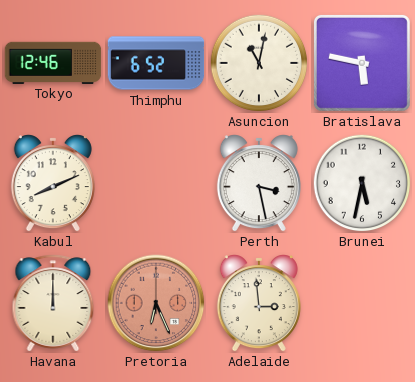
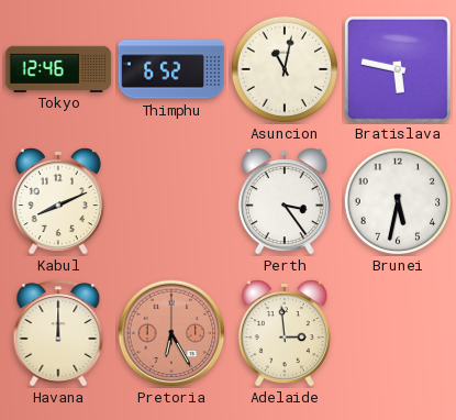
Perth: 3:28 -> 3:24
Pretoria: 6:26 -> 6:25
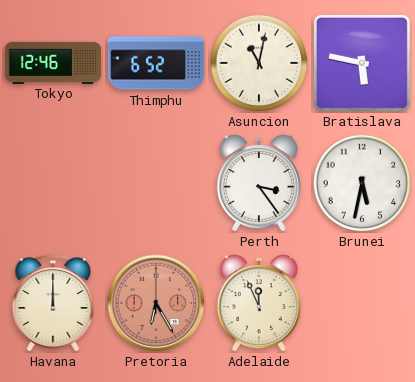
Kabul: 8:11 -> none
Adelaide: 2:59 -> 11:56
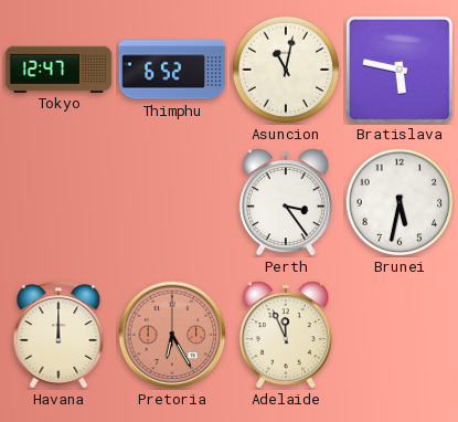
Tokyo: 12:46 -> 12:47
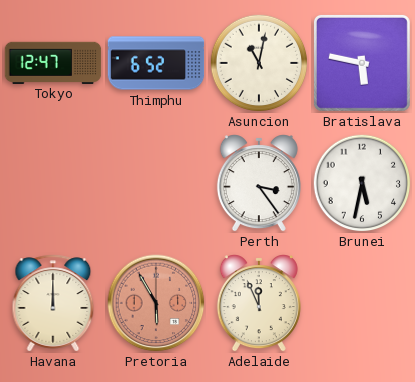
Pretoria: 6:25 -> 5:55
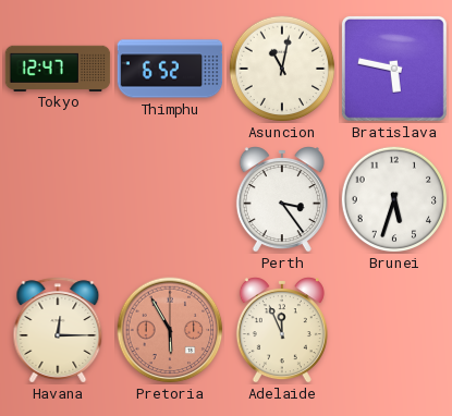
Brunei: 5:32 -> 5:33
Havana: 12:00 -> 12:15
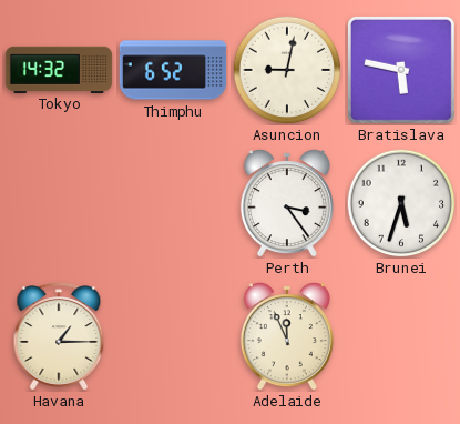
Tokyo: 12:47 -> 14:32
Asuncion: 11:02 -> 9:02
Havana: 12:15 -> 1:15
Pretoria: 5:55 -> none
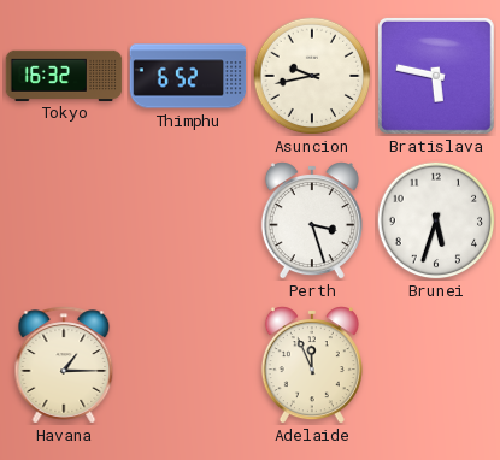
Tokyo: 14:32 -> 16:32
Asuncion: 9:02 -> 9:43
Perth: 3:24 -> 3:27
